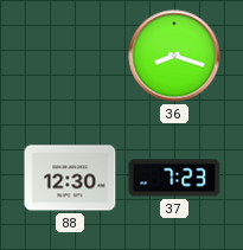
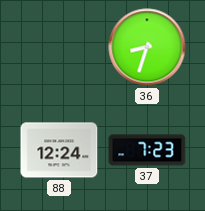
36: 8:18 -> 8:33
88: 12:30 -> 12:24
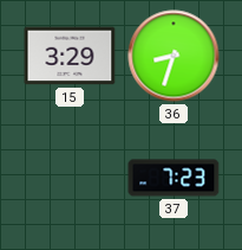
15: none -> 3:29
88: 12:24 -> none
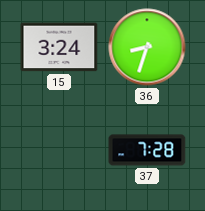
15: 3:29 -> 3:24
37: 7:23 -> 7:28
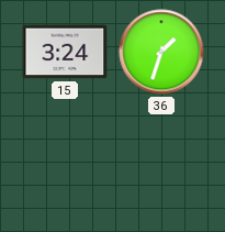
36: 8:33 -> 1:33
37: 7:28 -> none
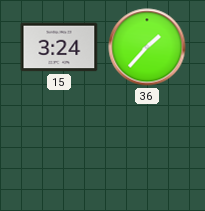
36: 1:33 -> 1:37
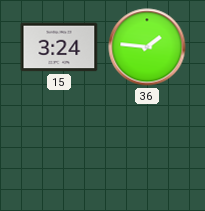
36: 1:37 -> 1:46
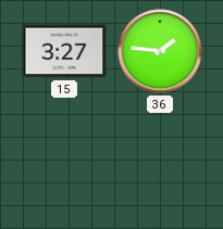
15: 3:24 -> 3:27
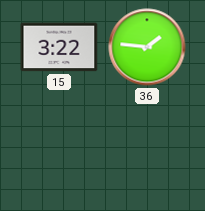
15: 3:27 -> 3:22
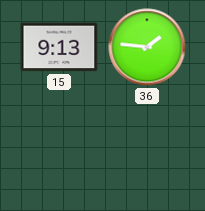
15: 3:22 -> 9:13
